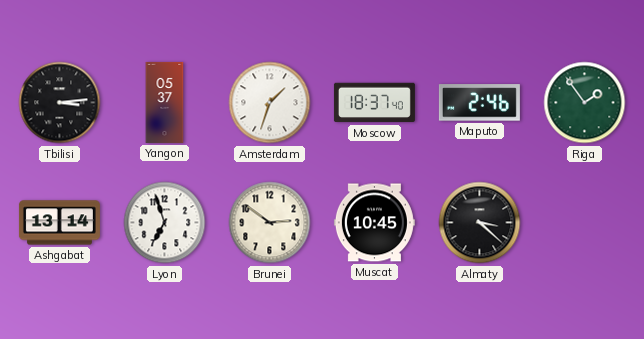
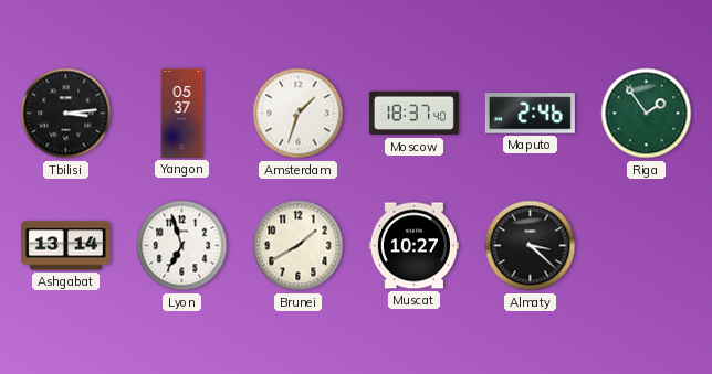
Brunei: 2:51 -> 1:40
Muscat: 10:45 -> 10:27
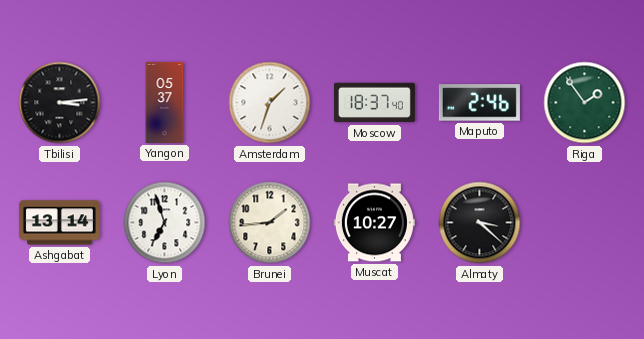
Brunei: 1:40 -> 1:44
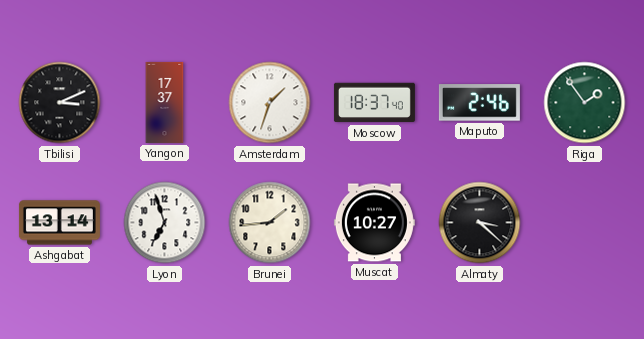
Tbilisi: 3:14 -> 3:11
Yangon: 05:37 -> 17:37
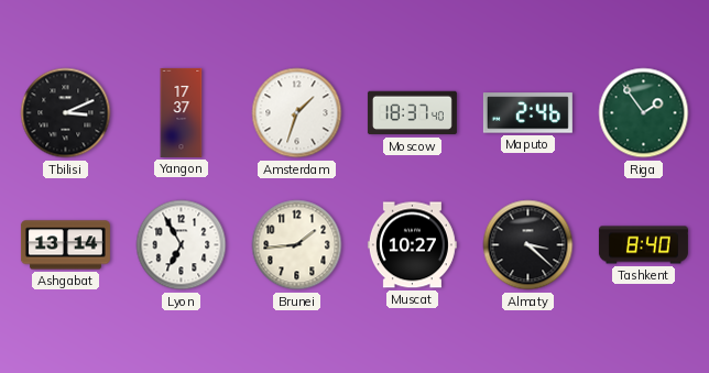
Lyon: 6:57 -> 6:55
Tashkent: none -> 8:40
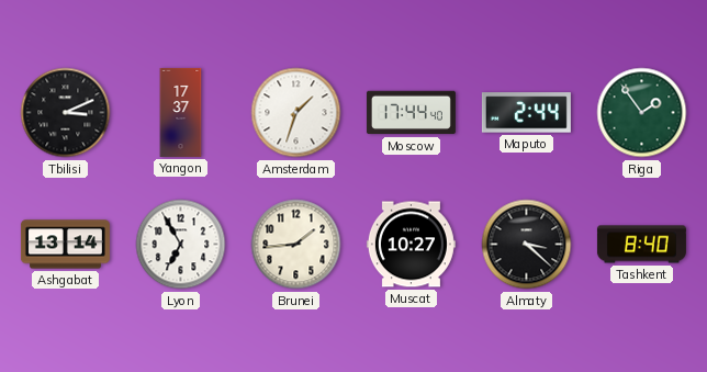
Moscow: 18:37 -> 17:44
Maputo: 2:46 -> 2:44
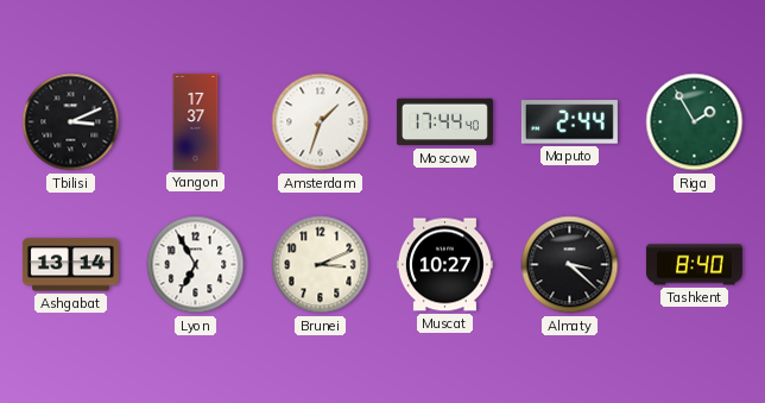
Riga: 1:54 -> 1:55
Brunei: 1:44 -> 3:11
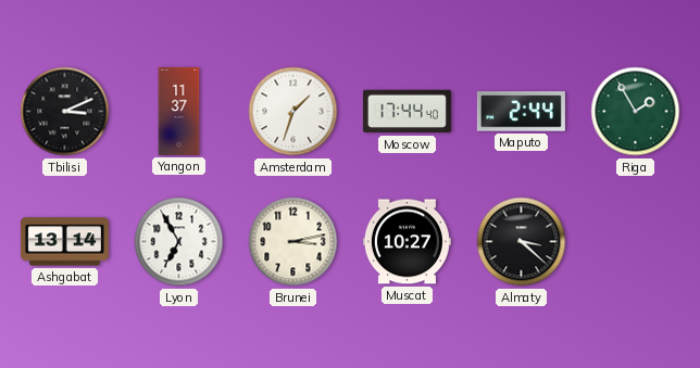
Yangon: 17:37 -> 11:37
Brunei: 3:11 -> 3:13
Tashkent: 8:40 -> none
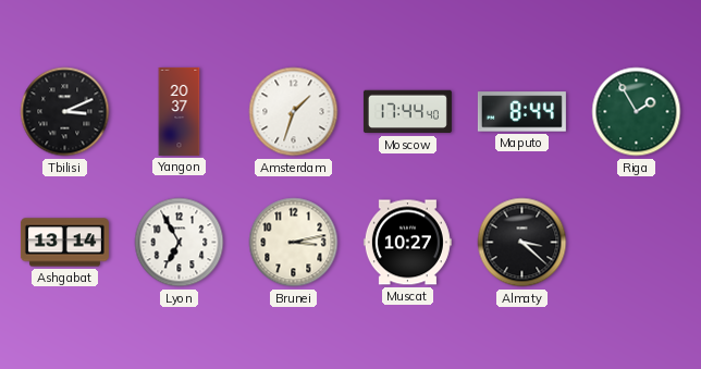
Yangon: 11:37 -> 20:37
Maputo: 2:44 -> 8:44
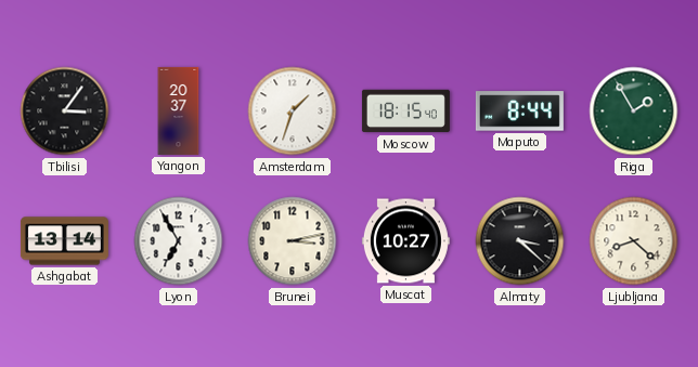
Tbilisi: 3:11 -> 3:06
Moscow: 17:44 -> 18:15
Ljubljana: none -> 8:22
